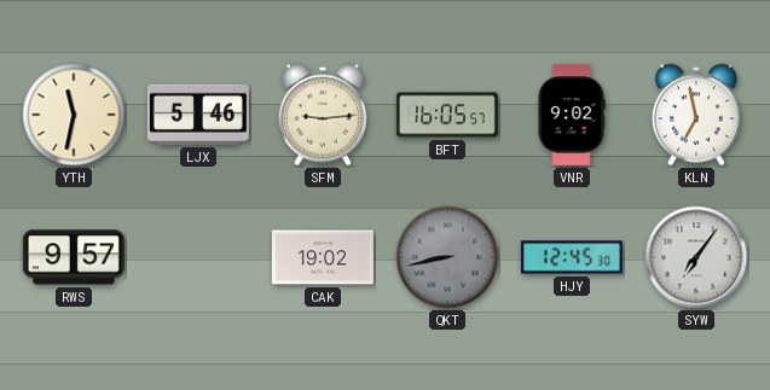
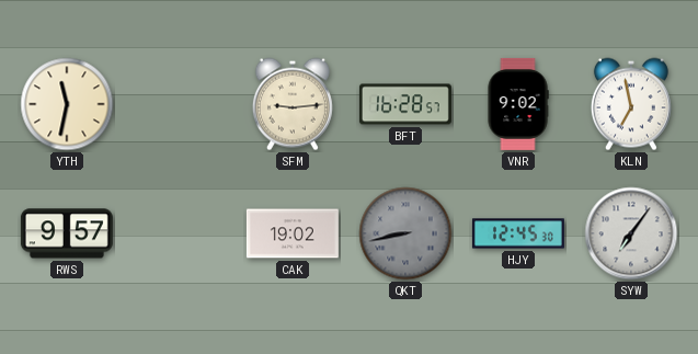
LJX: 5:46 -> none
BFT: 16:05 -> 16:28
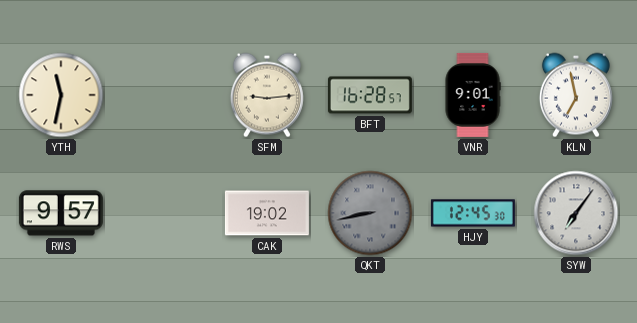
VNR: 9:02 -> 9:01
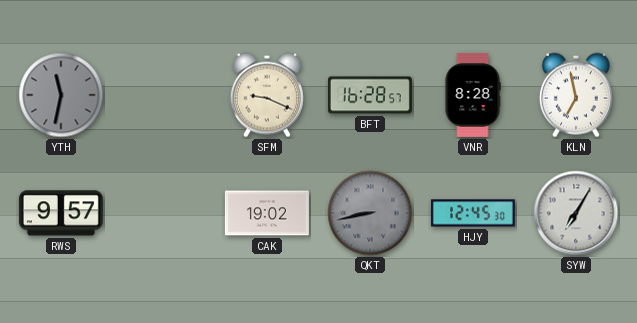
YTH dial: cream -> grey
SFM: 9:14 -> 9:19
VNR: 9:01 -> 8:28
SYW: 7:06 -> 7:05
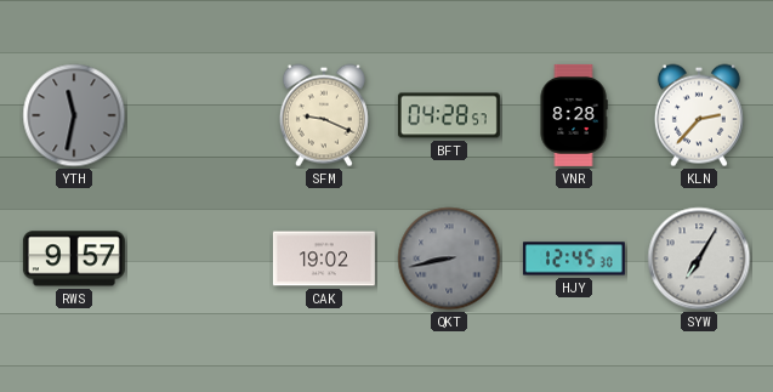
BFT: 16:28 -> 04:28
KLN: 6:58 -> 2:37
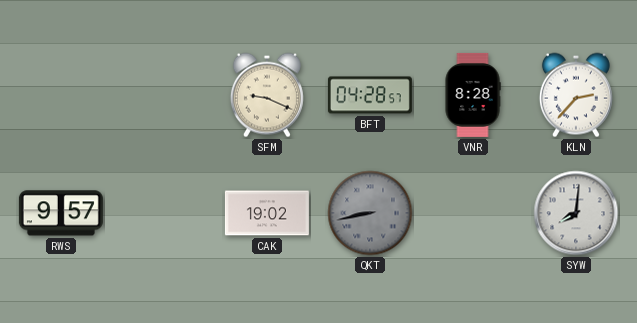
YTH: 11:32 -> none
HJY: 12:45 -> none
SYW: 7:05 -> 8:01
